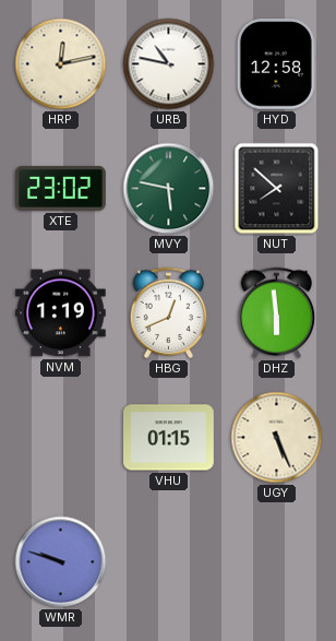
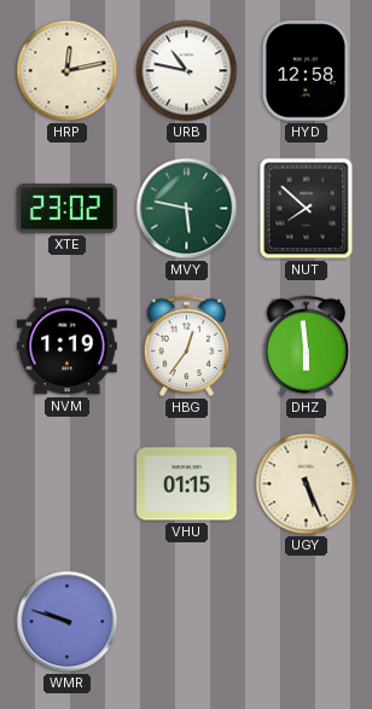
HBG: 12:41 -> 12:36
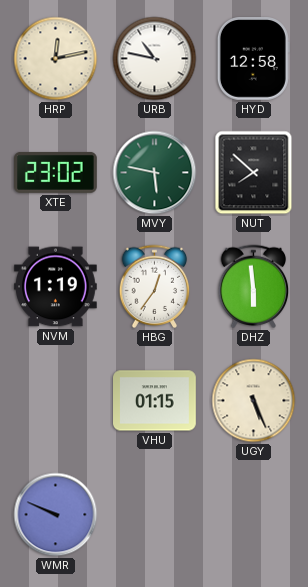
WMR: 9:48 -> 9:49
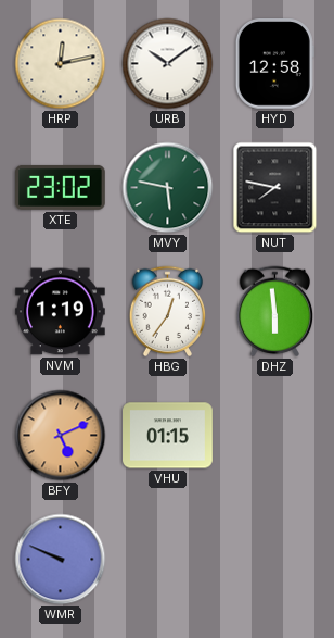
URB: 10:47 -> 10:09
NUT: 7:52 -> 7:47
BFY: none -> 5:11
UGY: 5:26 -> none
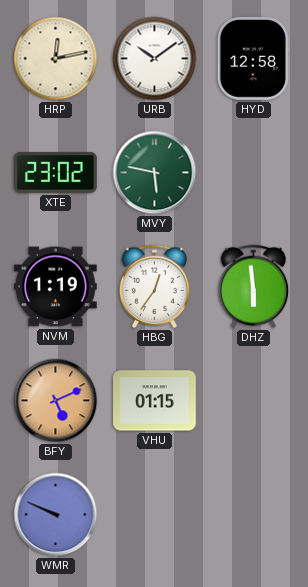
NUT: 7:47 -> none
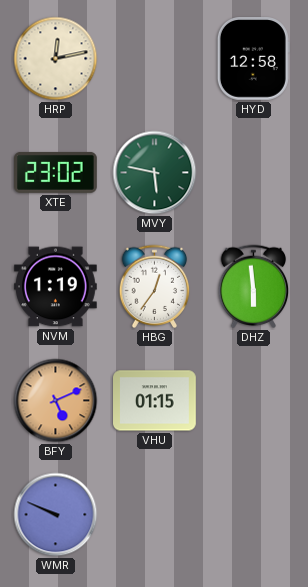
URB: 10:09 -> none
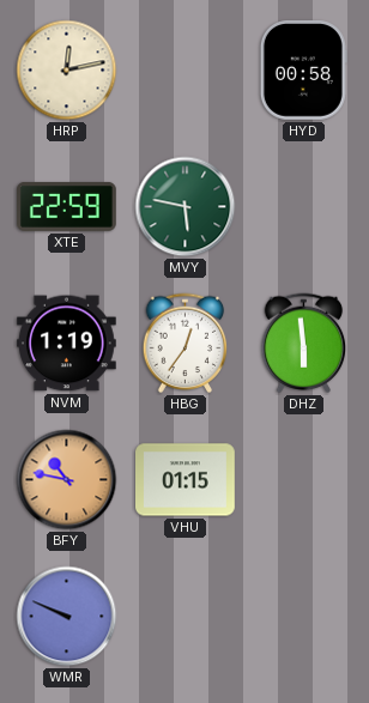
HYD: 12:58 -> 00:58
XTE: 23:02 -> 22:59
BFY: 5:11 -> 10:47
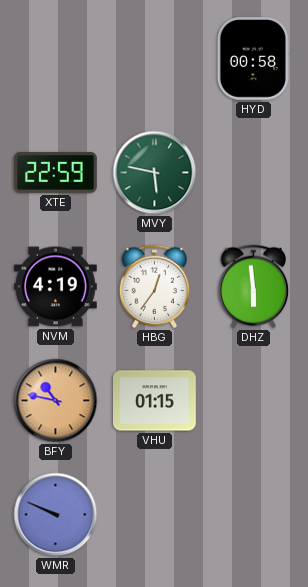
HRP: 12:13 -> none
NVM: 1:19 -> 4:19
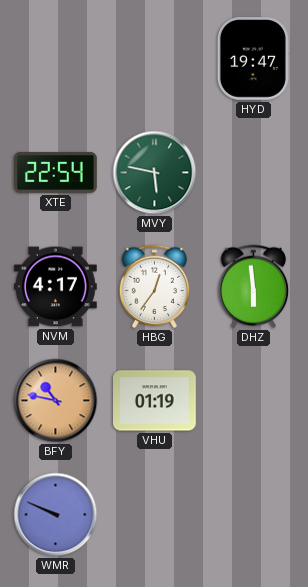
HYD: 00:58 -> 19:47
XTE: 22:59 -> 22:54
NVM: 4:19 -> 4:17
VHU: 01:15 -> 01:19
